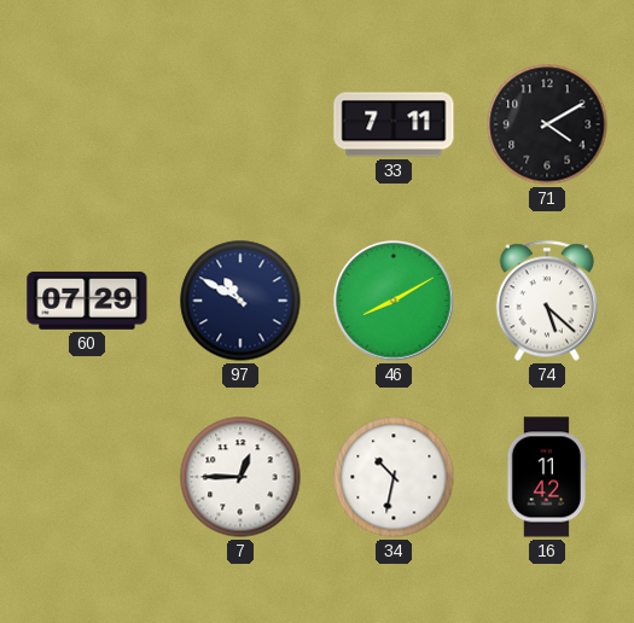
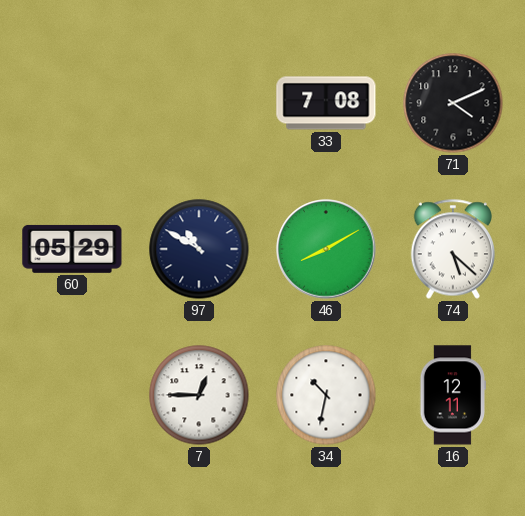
33: 7:11 -> 7:08
71: 4:10 -> 4:11
60: 07:29 -> 05:29
16: 11:42 -> 12:11
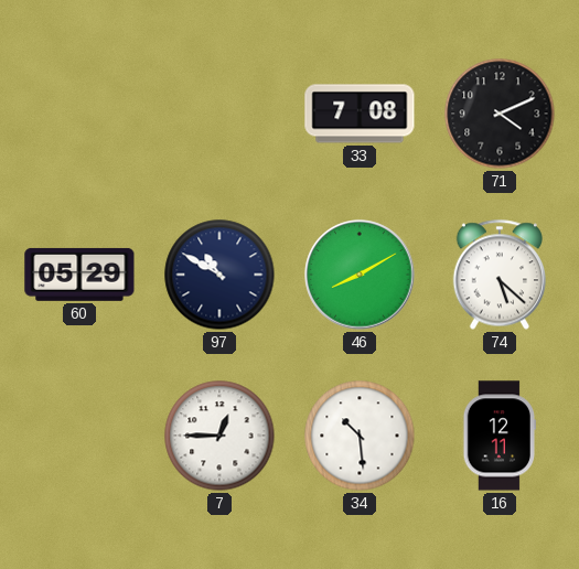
34: 10:32 -> 10:29
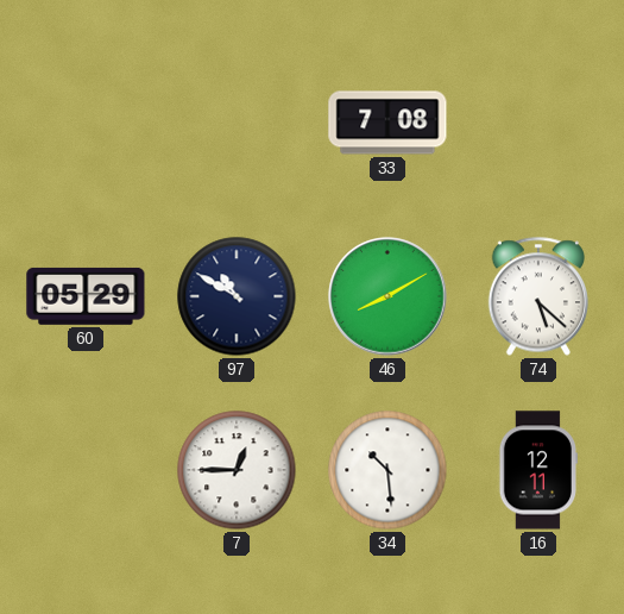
71: 4:11 -> none
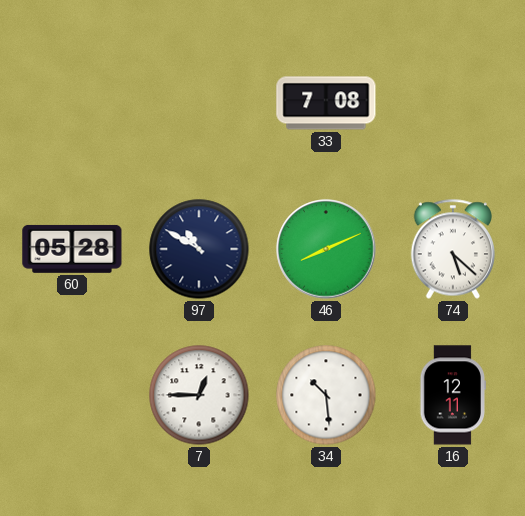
60: 05:29 -> 05:28
46: 8:10 -> 8:11
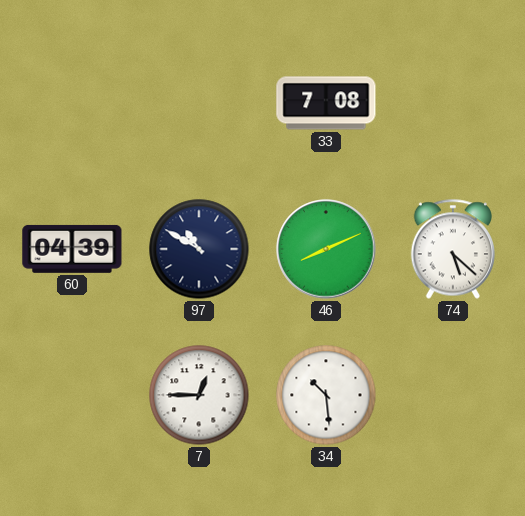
60: 05:28 -> 04:39
16: 12:11 -> none
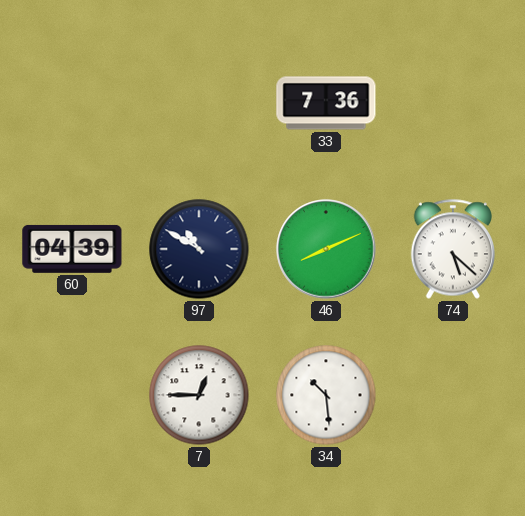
33: 7:08 -> 7:36
